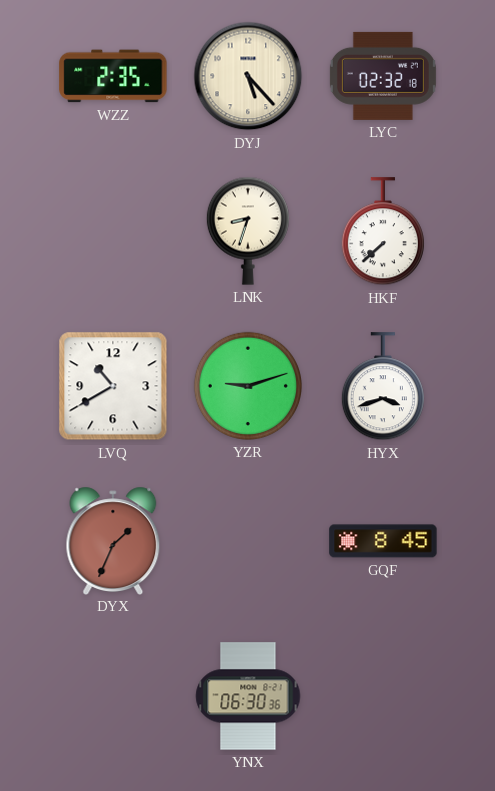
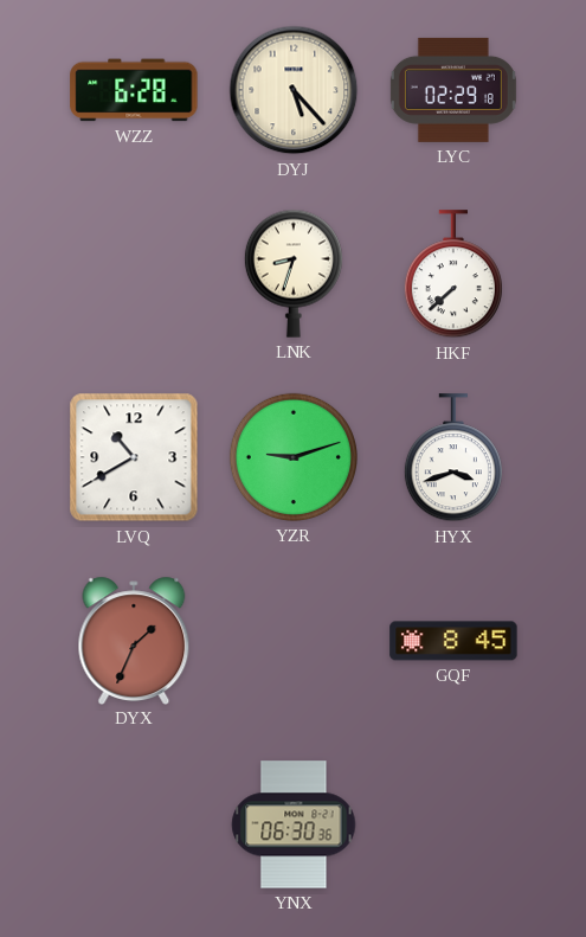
WZZ: 2:35 -> 6:28
LYC: 02:32 -> 02:29
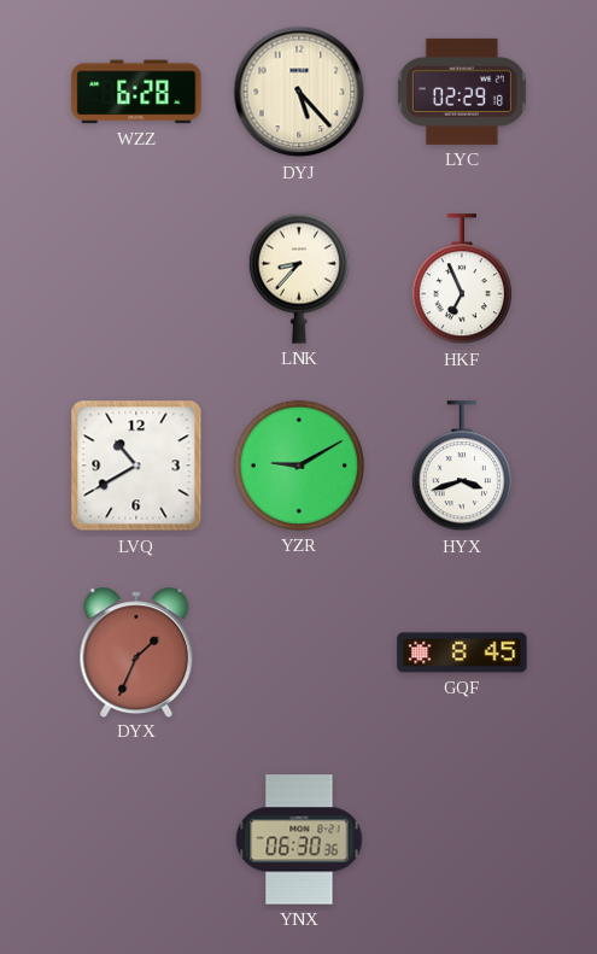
LNK: 8:33 -> 8:37
HKF: 7:38 -> 6:56
YZR: 9:12 -> 9:10
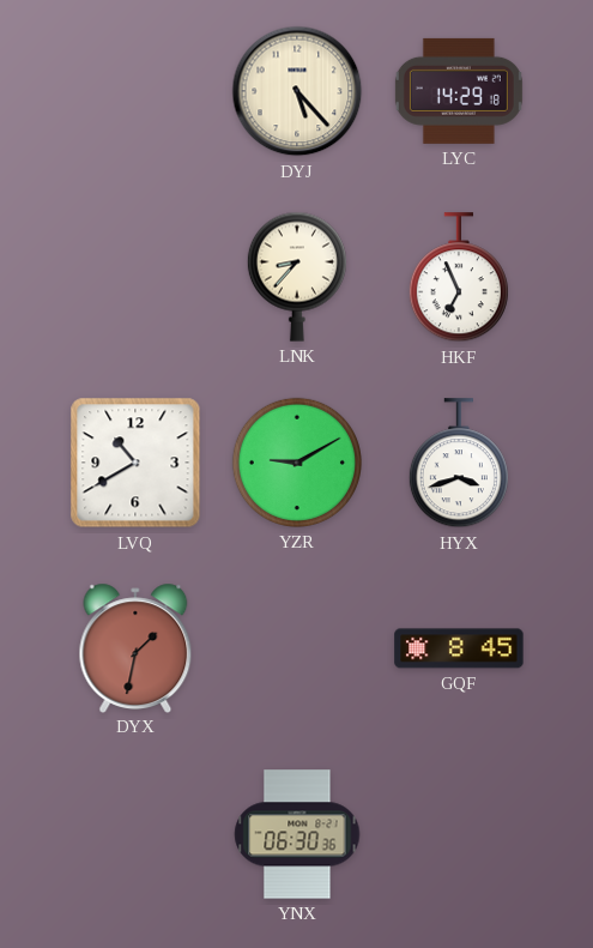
WZZ: 6:28 -> none
LYC: 02:29 -> 14:29
DYX: 1:34 -> 1:32
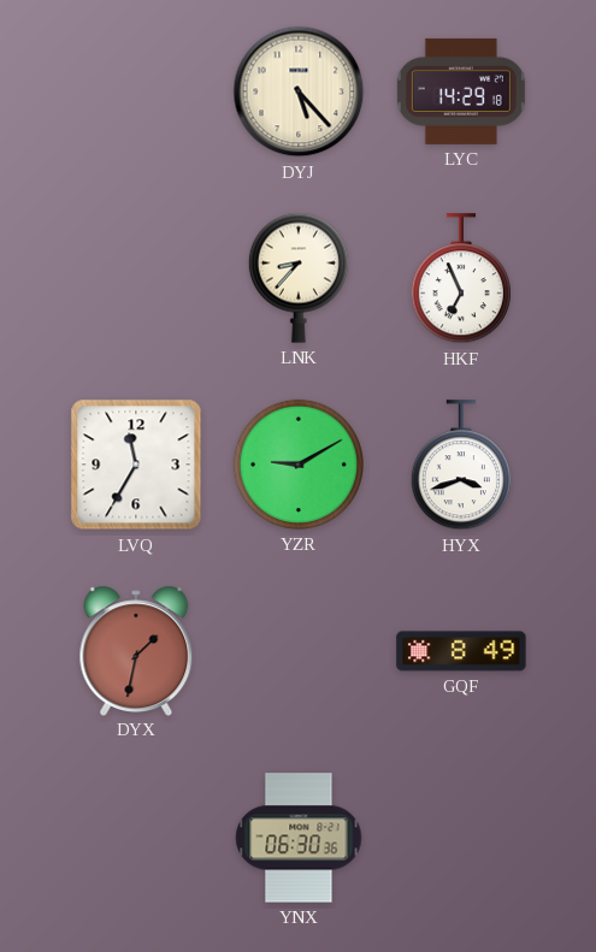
LVQ: 10:40 -> 11:35
GQF: 8:45 -> 8:49
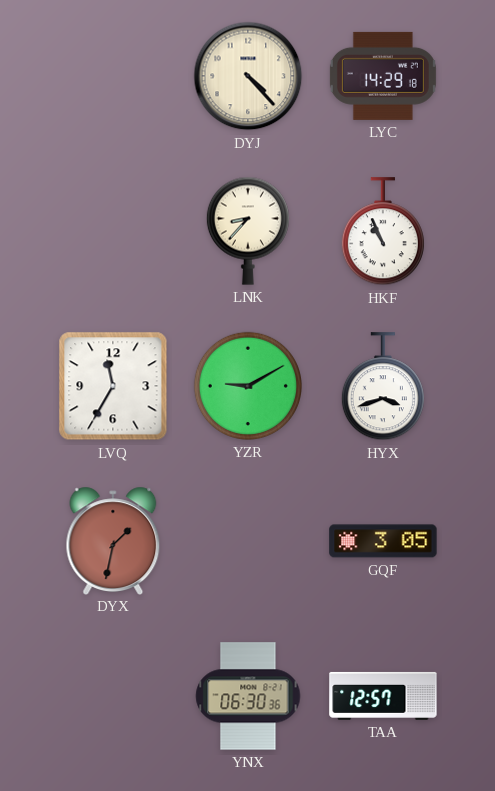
DYJ: 5:23 -> 4:23
HKF: 6:56 -> 10:56
GQF: 8:49 -> 3:05
TAA: none -> 12:57
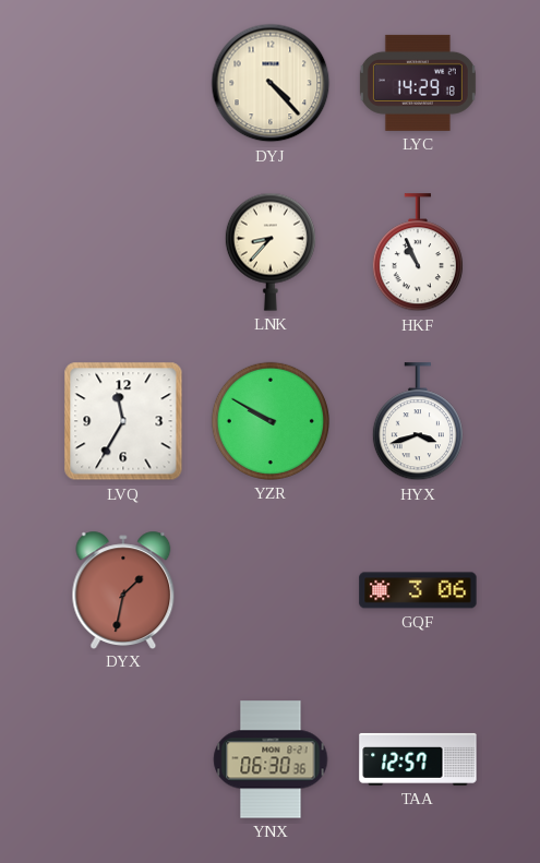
YZR: 9:10 -> 9:50
GQF: 3:05 -> 3:06
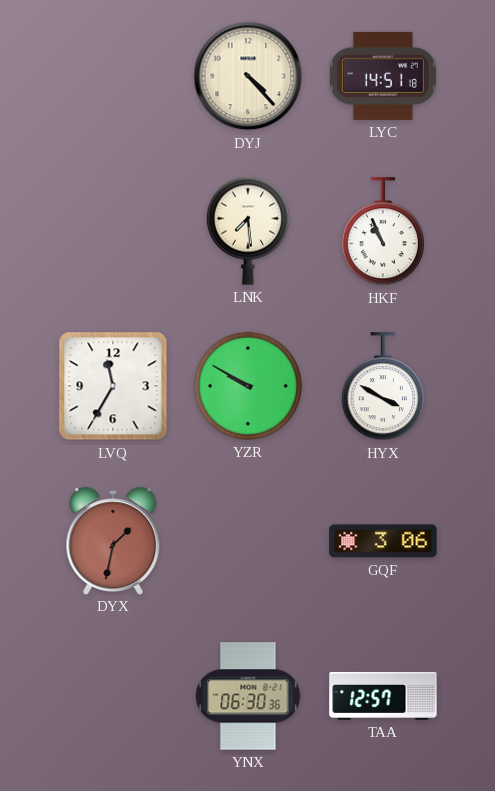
LYC: 14:29 -> 14:51
LNK: 8:37 -> 7:29
HYX: 3:42 -> 3:50
